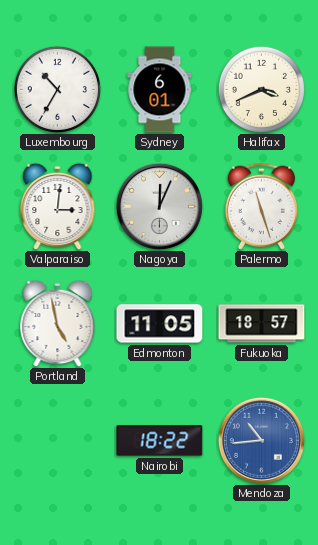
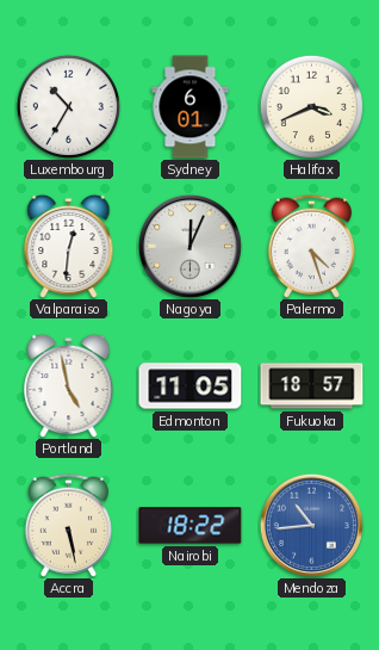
Valparaiso: 3:01 -> 12:31
Palermo: 11:27 -> 4:27
Accra: none -> 5:28
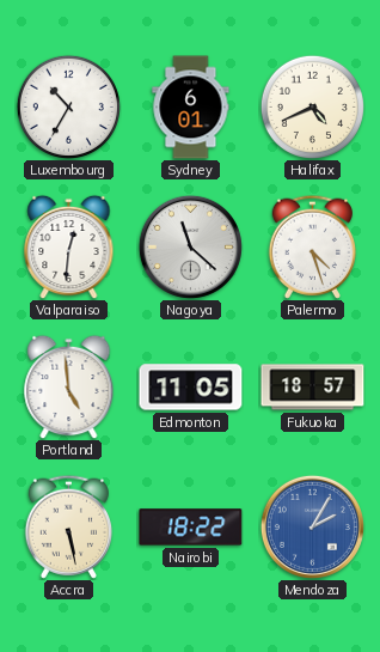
Halifax: 3:41 -> 4:41
Nagoya: 12:04 -> 11:22
Portland: 4:58 -> 4:59
Mendoza: 10:44 -> 2:05
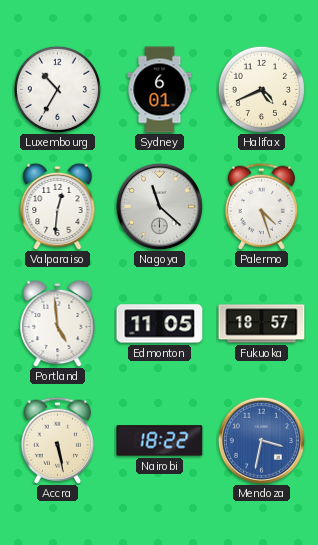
Mendoza: 2:05 -> 3:32
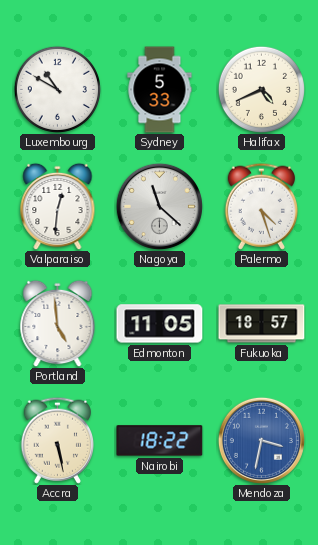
Luxembourg: 10:35 -> 10:50
Sydney: 6:01 -> 5:33
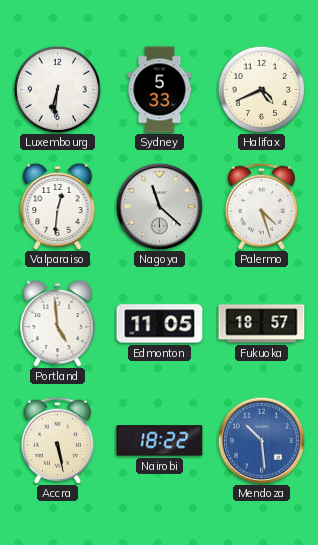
Luxembourg: 10:50 -> 6:31
Mendoza: 3:32 -> 10:29
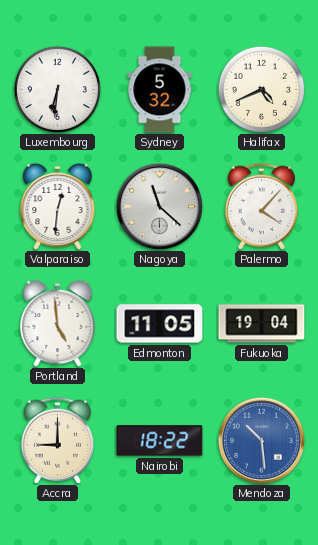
Sydney: 5:33 -> 5:32
Palermo: 4:27 -> 4:07
Fukuoka: 18:57 -> 19:04
Accra: 5:28 -> 9:00
